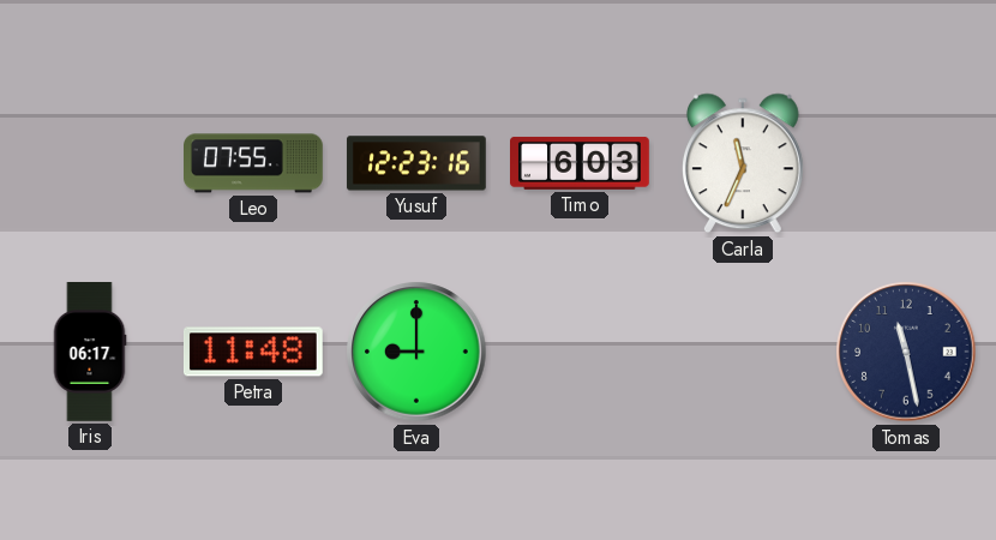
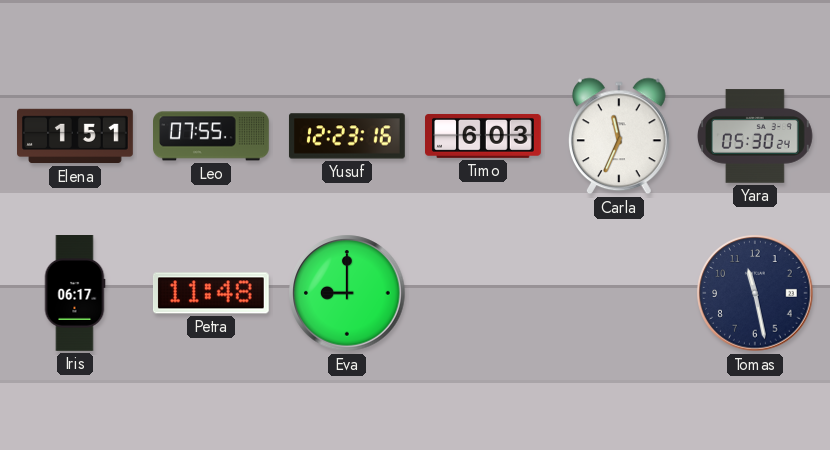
Elena: none -> 1:51
Yara: none -> 05:30
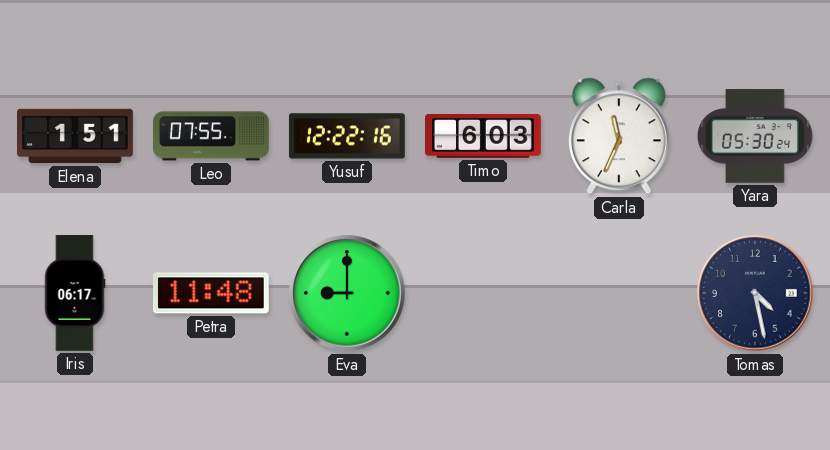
Yusuf: 12:23 -> 12:22
Tomas: 11:28 -> 4:28
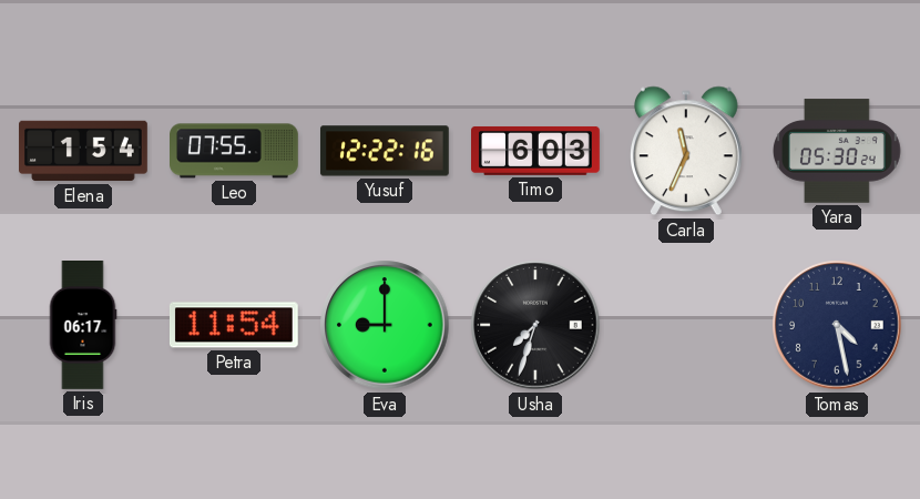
Elena: 1:51 -> 1:54
Petra: 11:48 -> 11:54
Usha: none -> 7:33
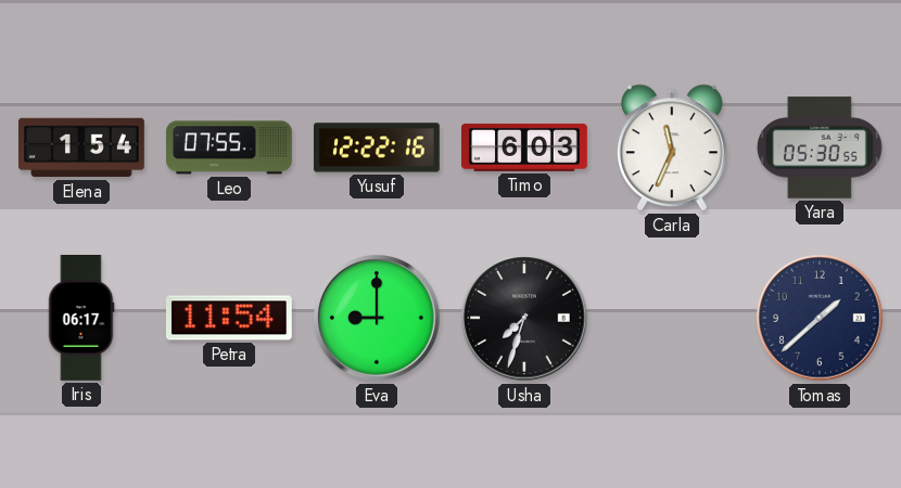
Yara: 05:30:24 -> 05:30:55
Tomas: 4:28 -> 1:38
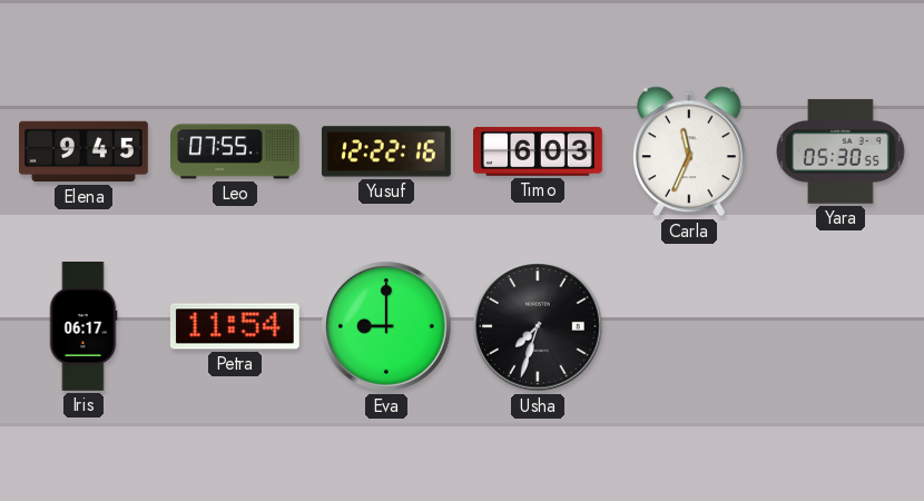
Elena: 1:54 -> 9:45
Tomas: 1:38 -> none
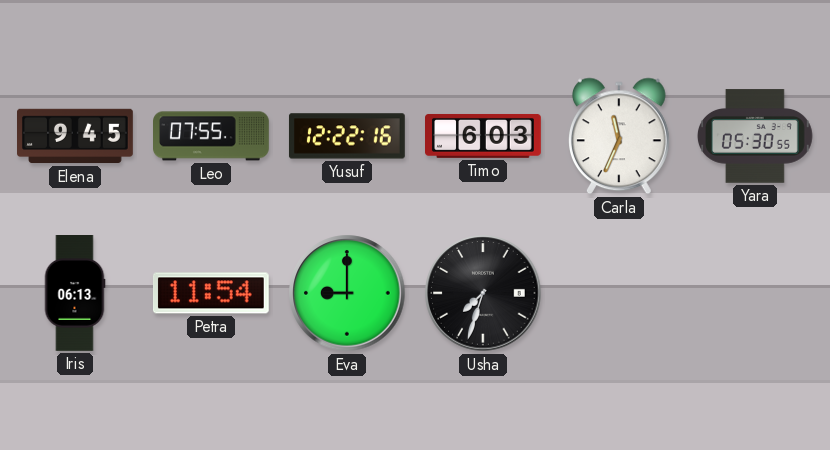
Iris: 06:17 -> 06:13
